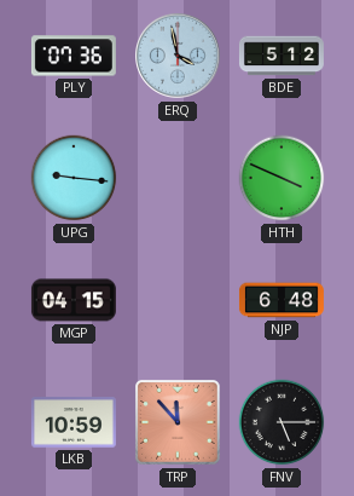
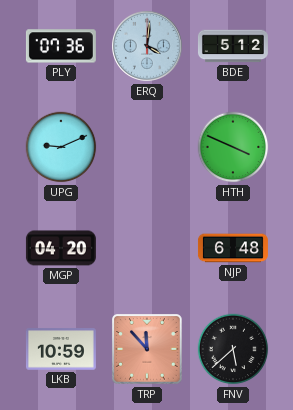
ERQ: 3:58 -> 4:01
UPG: 9:16 -> 9:11
MGP: 04:15 -> 04:20
FNV: 5:15 -> 5:38
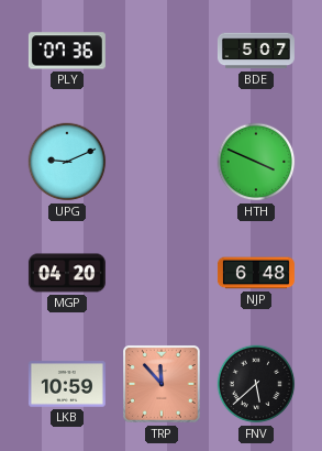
ERQ: 4:01 -> none
BDE: 5:12 -> 5:07
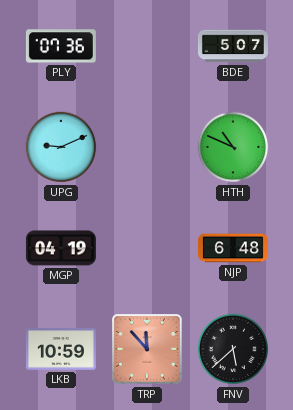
HTH: 3:49 -> 10:49
MGP: 04:20 -> 04:19
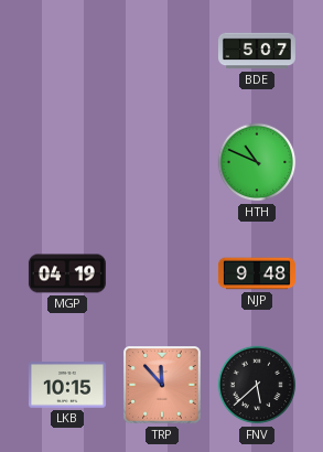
PLY: 07:36 -> none
UPG: 9:11 -> none
NJP: 6:48 -> 9:48
LKB: 10:59 -> 10:15
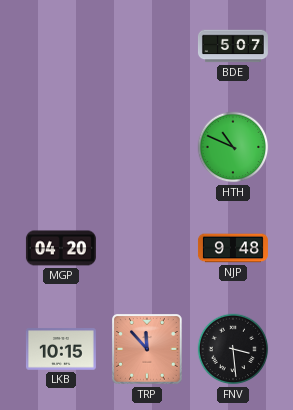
MGP: 04:19 -> 04:20
FNV: 5:38 -> 3:29
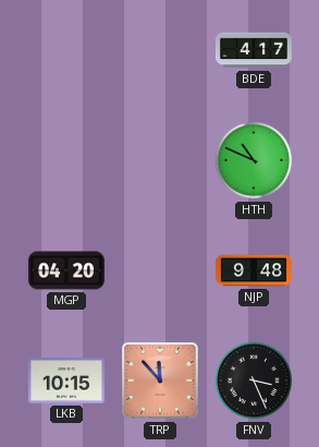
BDE: 5:07 -> 4:17
FNV: 3:29 -> 3:26
